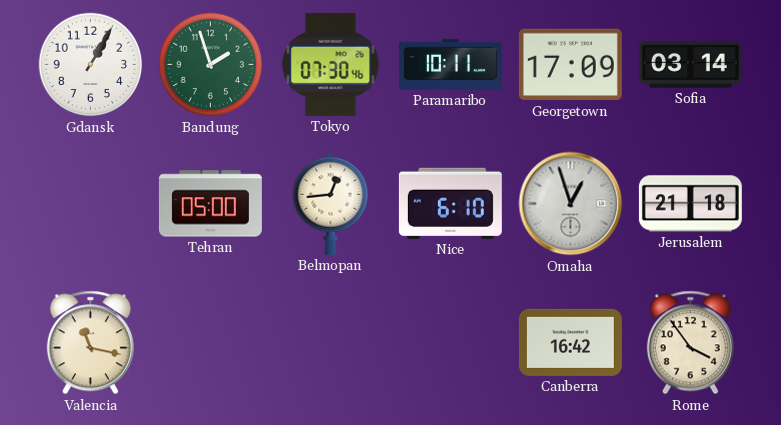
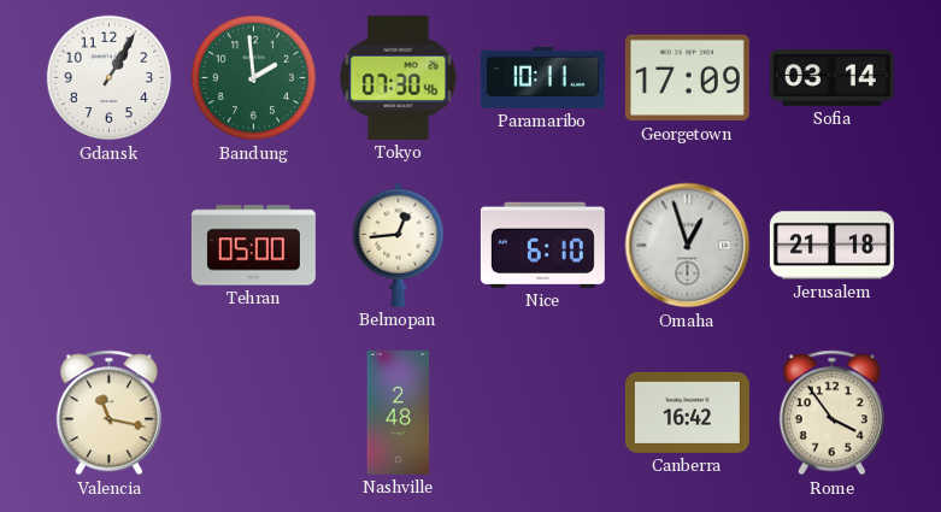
Bandung: 1:57 -> 1:59
Nashville: none -> 2:48
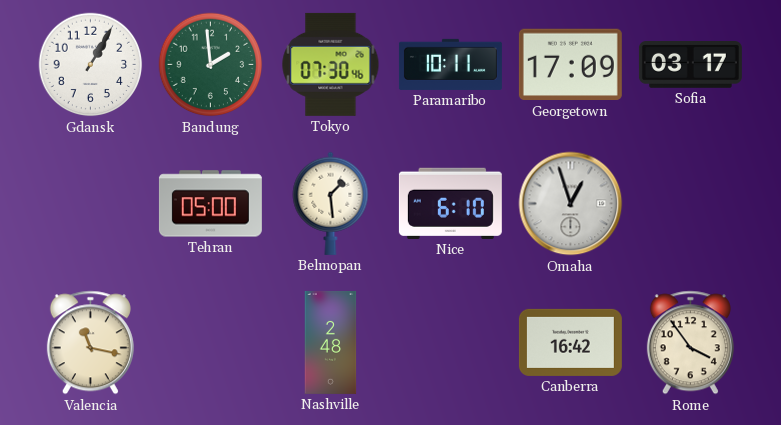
Sofia: 03:14 -> 03:17
Belmopan: 12:44 -> 1:29
Jerusalem: 21:18 -> none
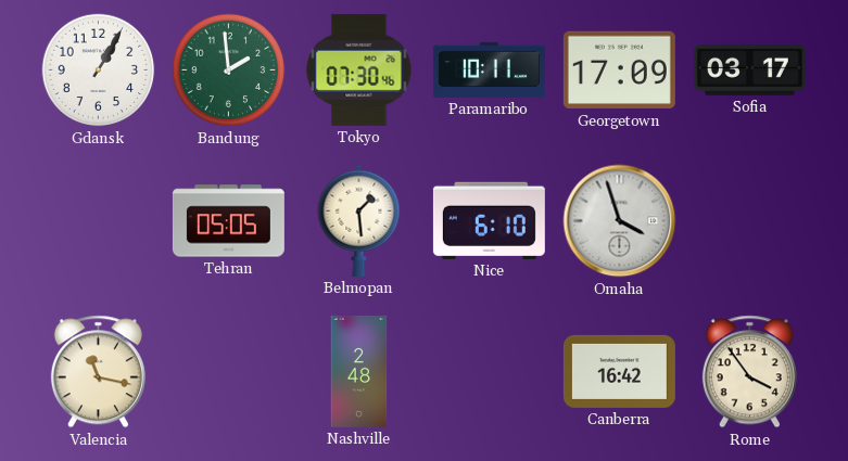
Tehran: 05:00 -> 05:05
Omaha: 12:57 -> 3:57
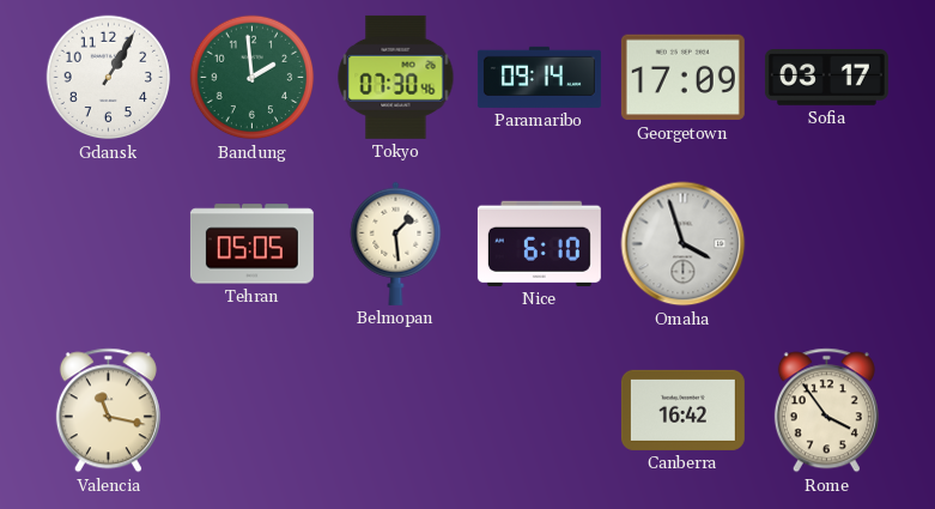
Paramaribo: 10:11 -> 09:14
Nashville: 2:48 -> none
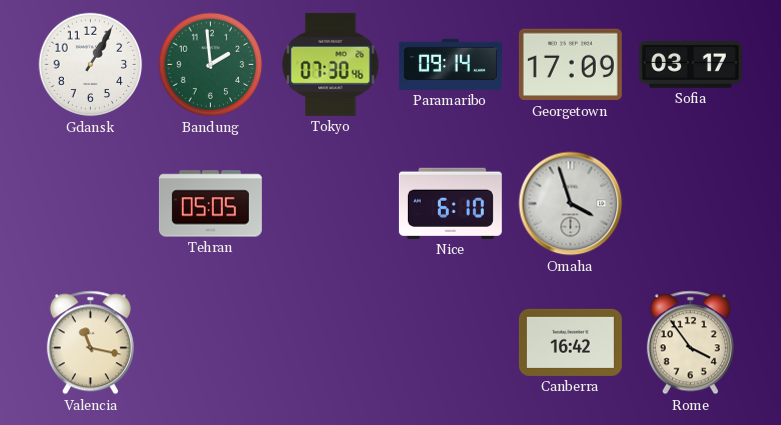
Belmopan: 1:29 -> none
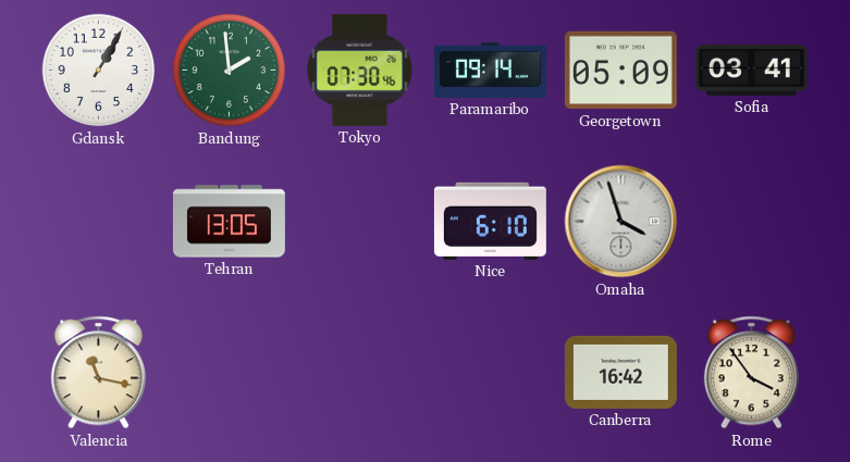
Georgetown: 17:09 -> 05:09
Sofia: 03:17 -> 03:41
Tehran: 05:05 -> 13:05
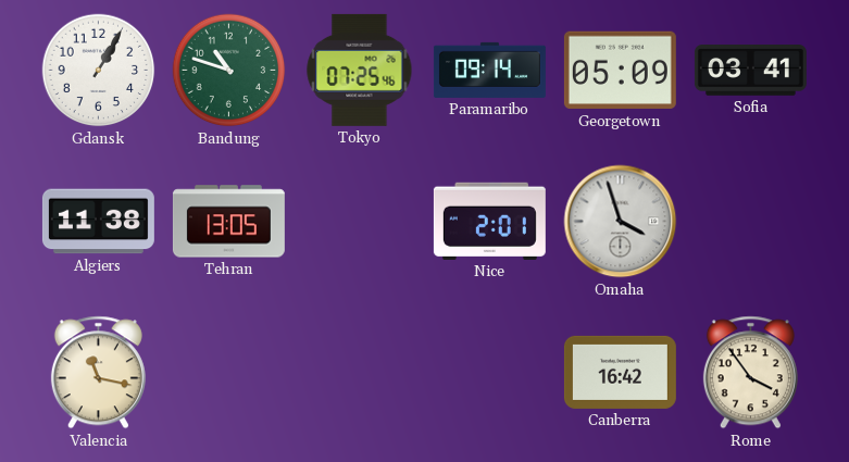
Bandung: 1:59 -> 10:48
Tokyo: 07:30 -> 07:25
Algiers: none -> 11:38
Nice: 6:10 -> 2:01
